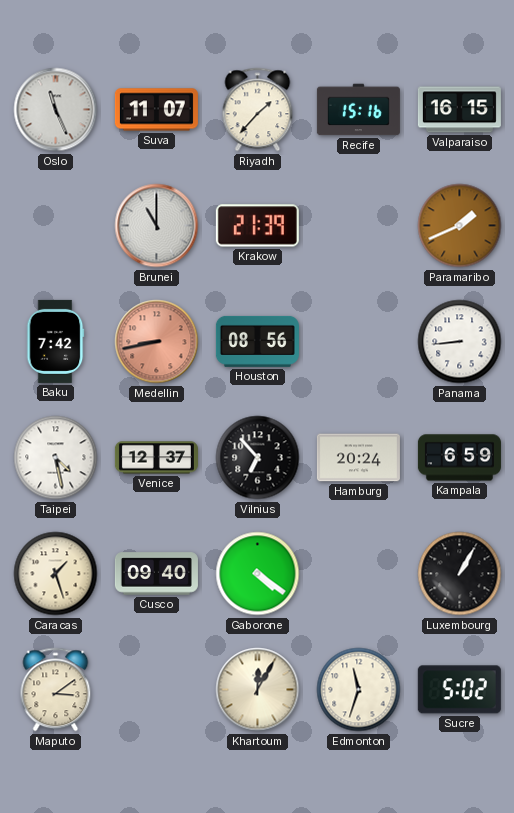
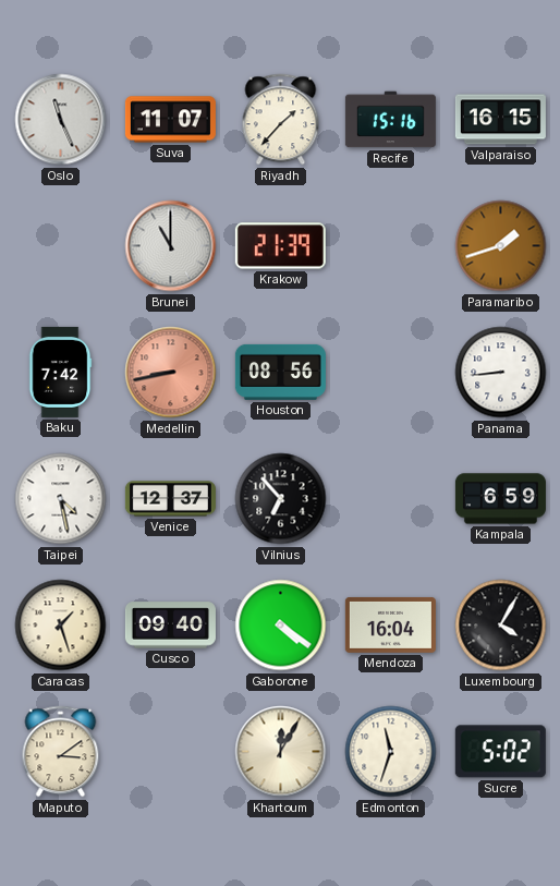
Paramaribo: 1:41 -> 1:42
Hamburg: 20:24 -> none
Mendoza: none -> 16:04
Luxembourg: 1:05 -> 4:05
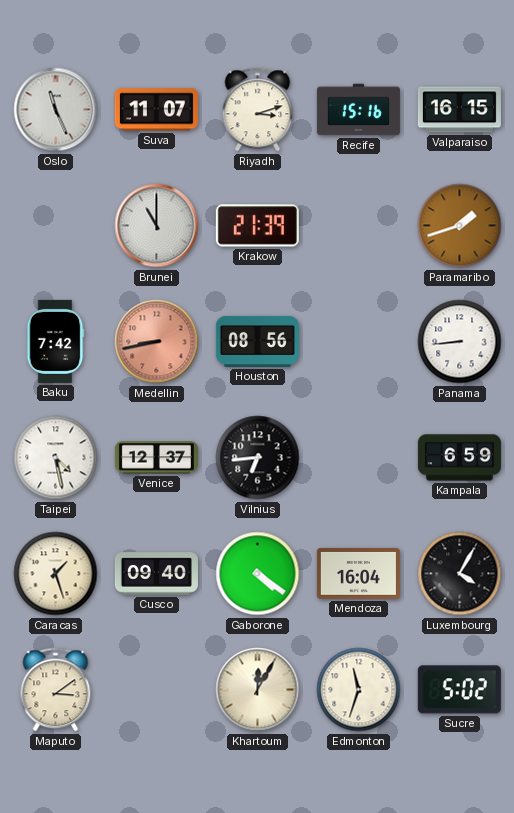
Riyadh: 1:37 -> 3:12
Vilnius: 6:53 -> 6:44
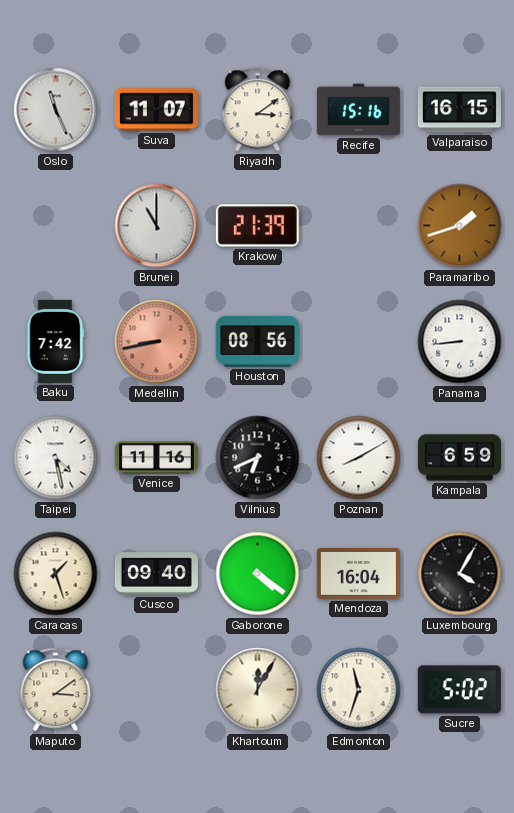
Riyadh: 3:12 -> 3:09
Venice: 12:37 -> 11:16
Vilnius: 6:44 -> 6:41
Poznan: none -> 8:10
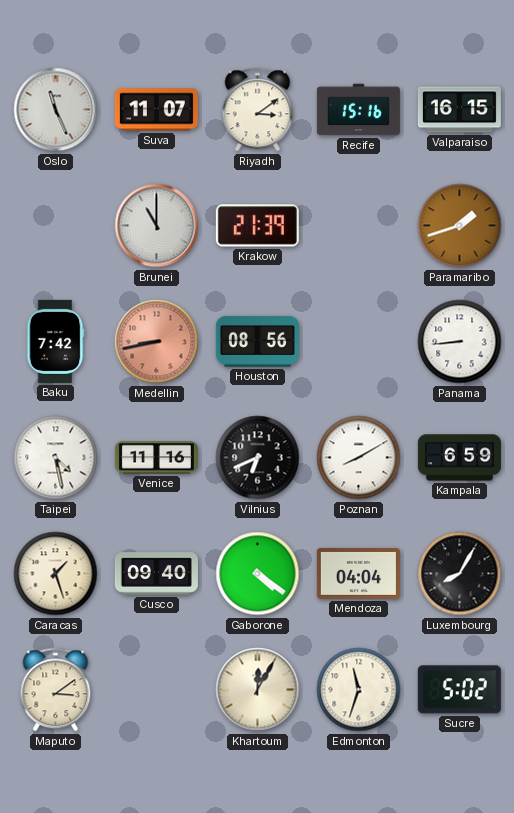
Mendoza: 16:04 -> 04:04
Luxembourg: 4:05 -> 8:05
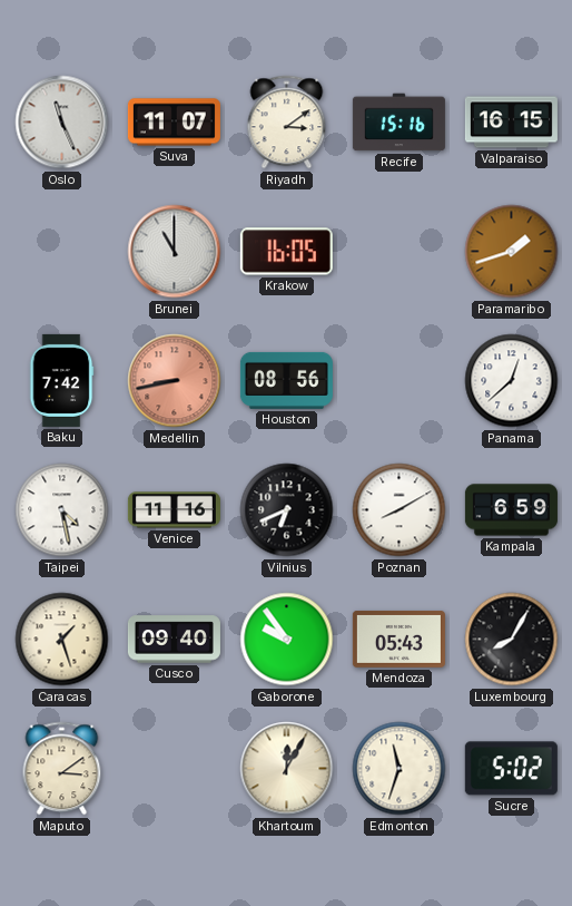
Krakow: 21:39 -> 16:05
Panama: 8:44 -> 12:38
Gaborone: 4:21 -> 9:54
Mendoza: 04:04 -> 05:43
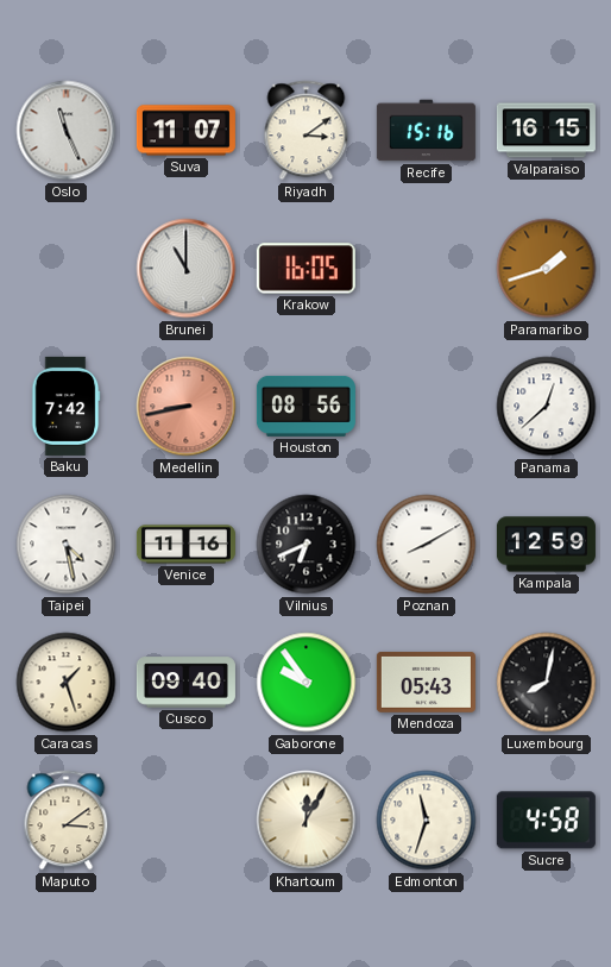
Kampala: 6:59 -> 12:59
Luxembourg: 8:05 -> 8:02
Sucre: 5:02 -> 4:58
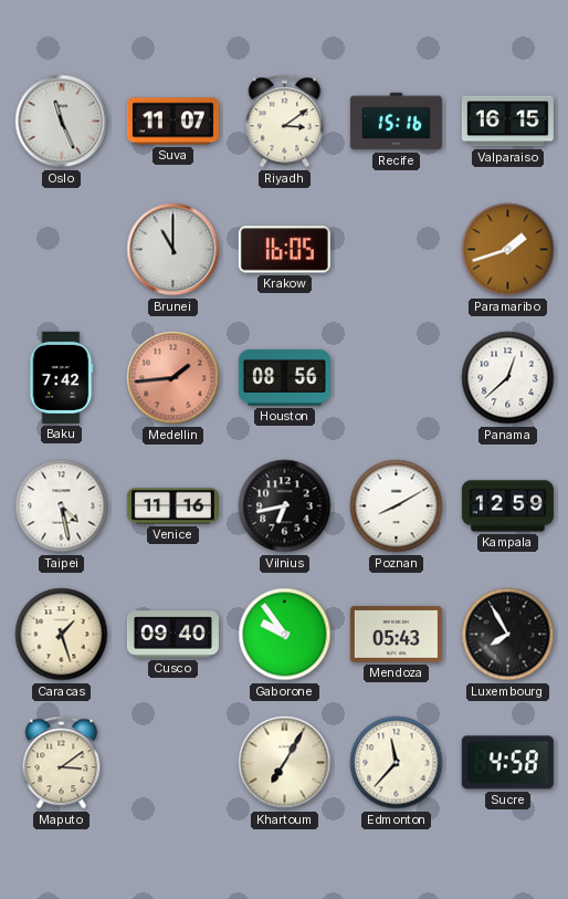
Medellin: 8:43 -> 1:44
Vilnius: 6:41 -> 6:43
Luxembourg: 8:02 -> 7:55
Khartoum: 12:05 -> 7:05
Edmonton: 11:33 -> 11:37
